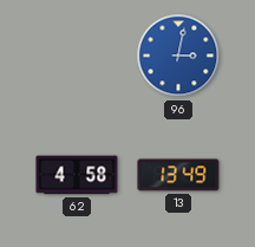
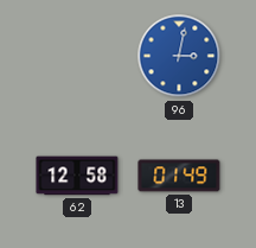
62: 4:58 -> 12:58
13: 13:49 -> 01:49
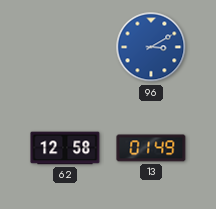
96: 3:02 -> 3:10
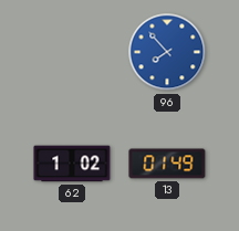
96: 3:10 -> 7:53
62: 12:58 -> 1:02
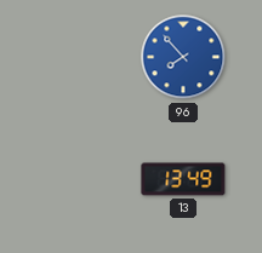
62: 1:02 -> none
13: 01:49 -> 13:49
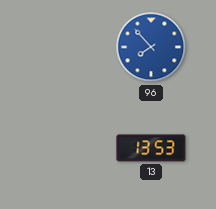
13: 13:49 -> 13:53
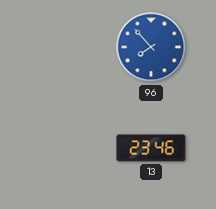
13: 13:53 -> 23:46
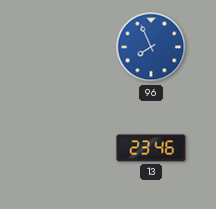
96: 7:53 -> 7:56
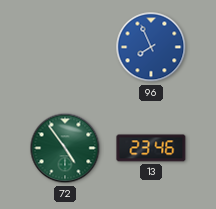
72: none -> 4:54
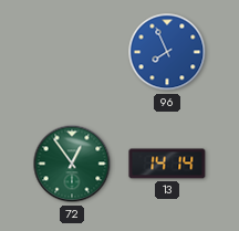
72: 4:54 -> 12:54
13: 23:46 -> 14:14
